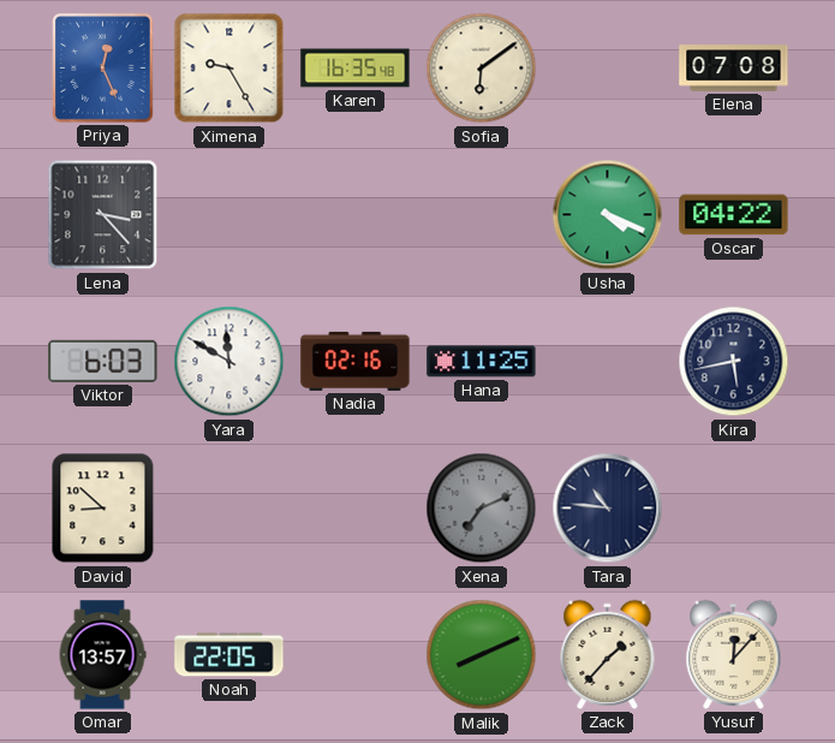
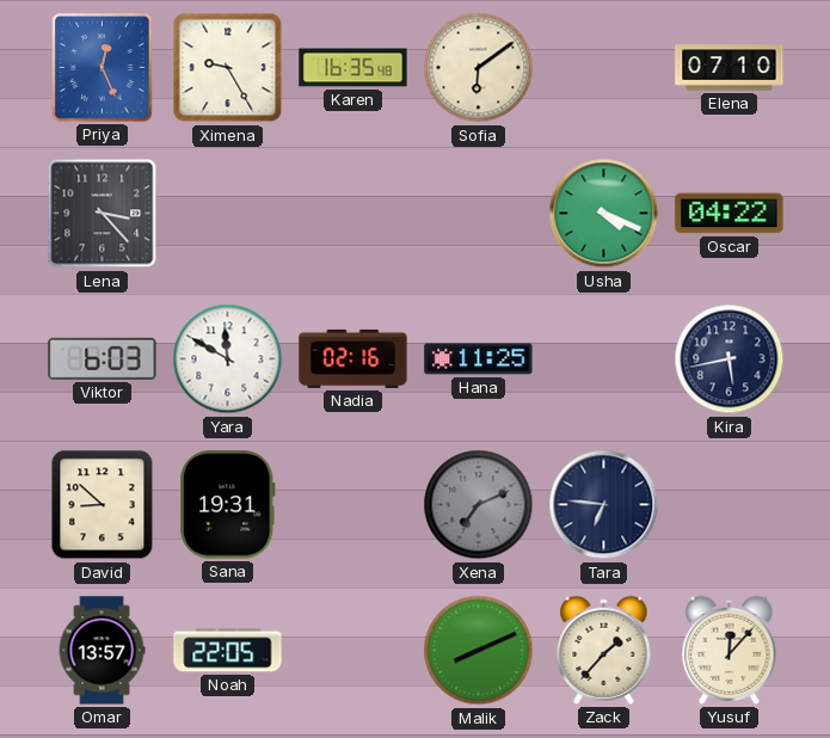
Elena: 07:08 -> 07:10
Sana: none -> 19:31
Tara: 10:46 -> 6:46
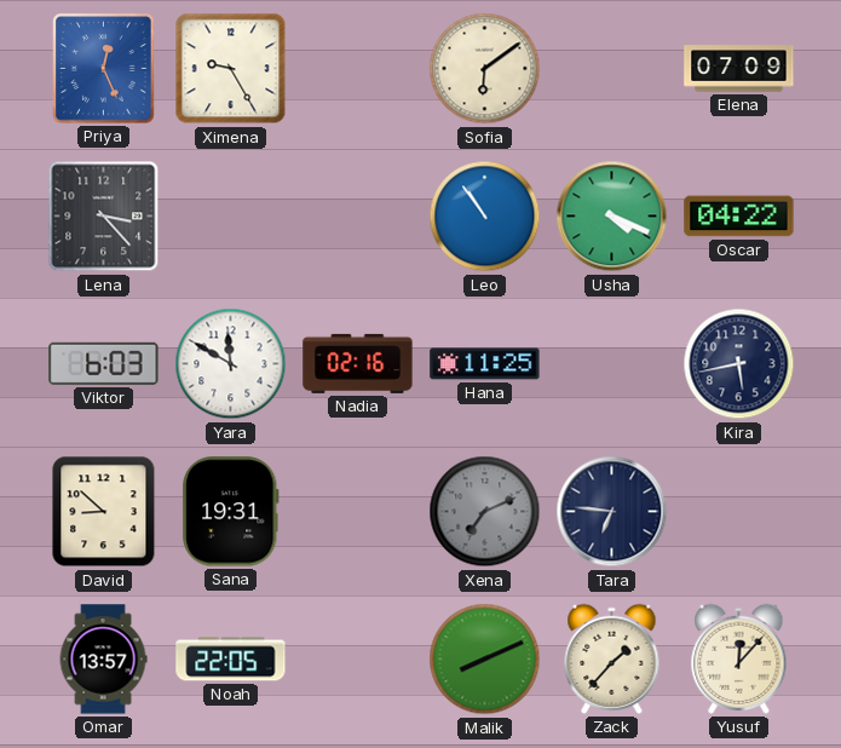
Karen: 16:35 -> none
Elena: 07:10 -> 07:09
Leo: none -> 10:54
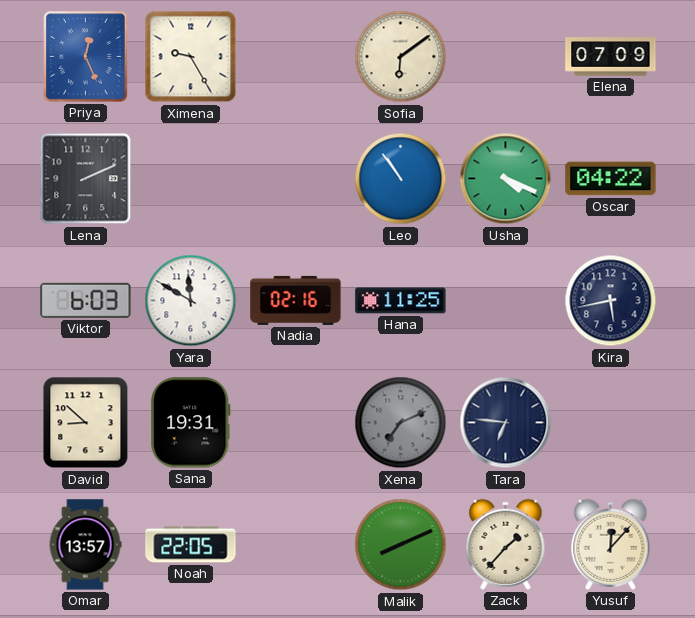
Lena: 3:23 -> 2:11
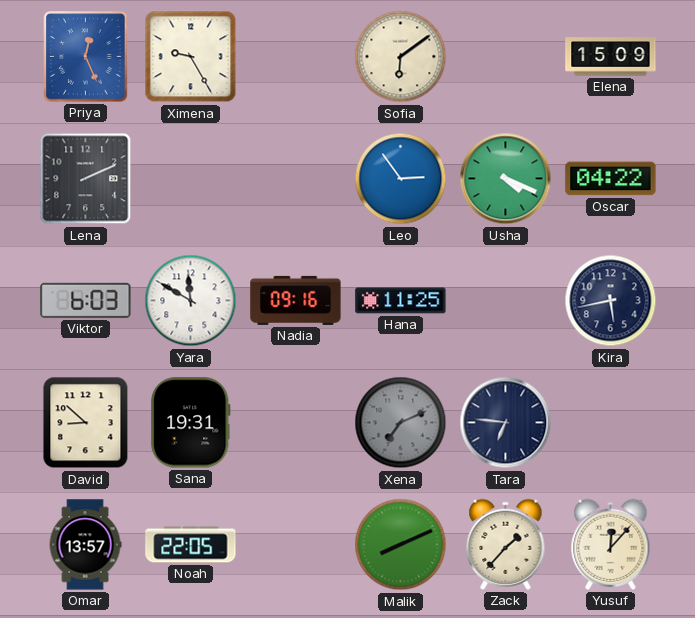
Elena: 07:09 -> 15:09
Leo: 10:54 -> 2:54
Nadia: 02:16 -> 09:16
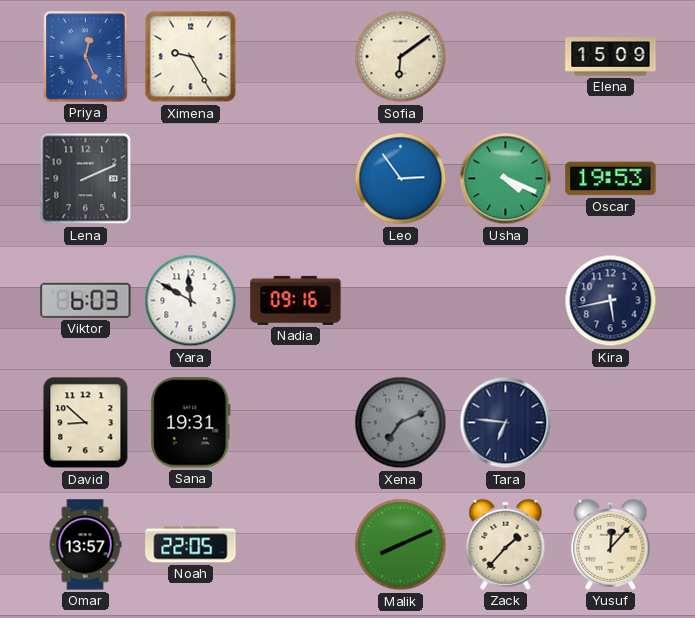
Oscar: 04:22 -> 19:53
Hana: 11:25 -> none
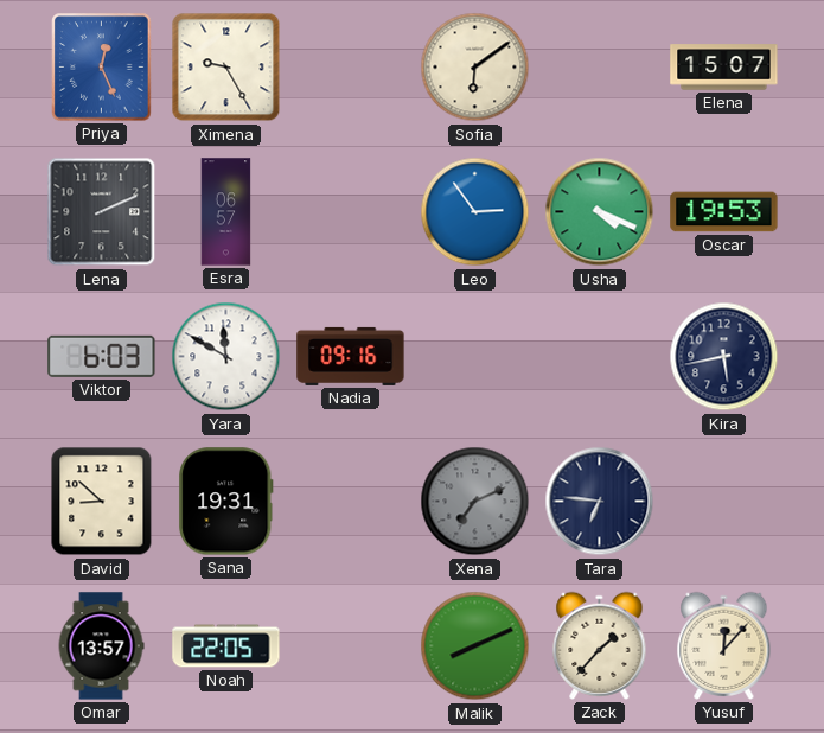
Elena: 15:09 -> 15:07
Esra: none -> 06:57
